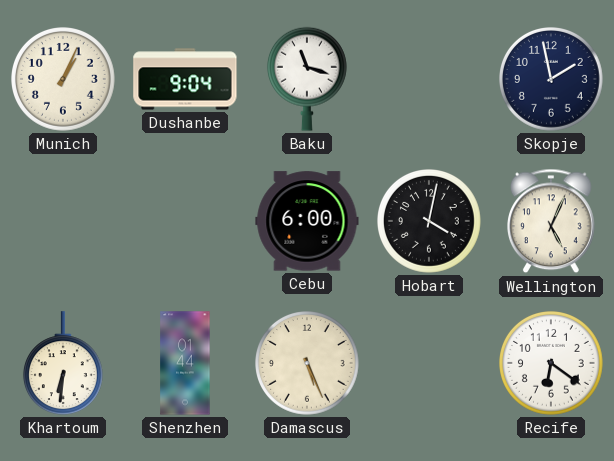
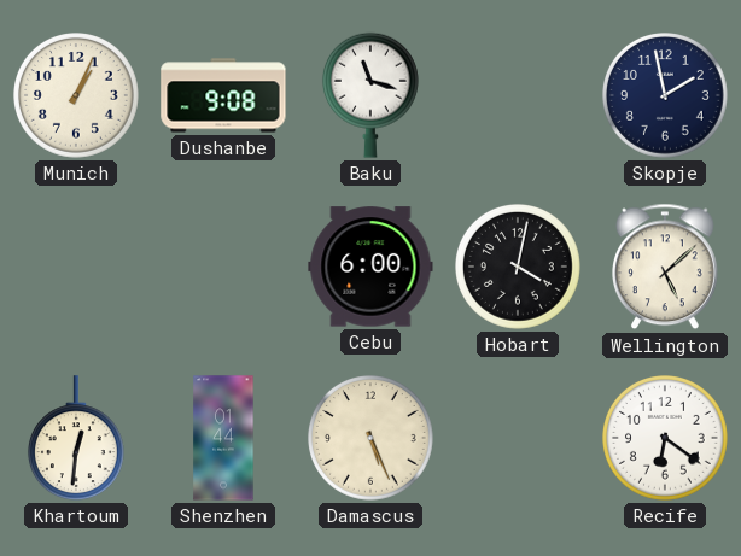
Dushanbe: 9:04 -> 9:08
Wellington: 5:04 -> 5:08
Khartoum: 6:31 -> 12:31
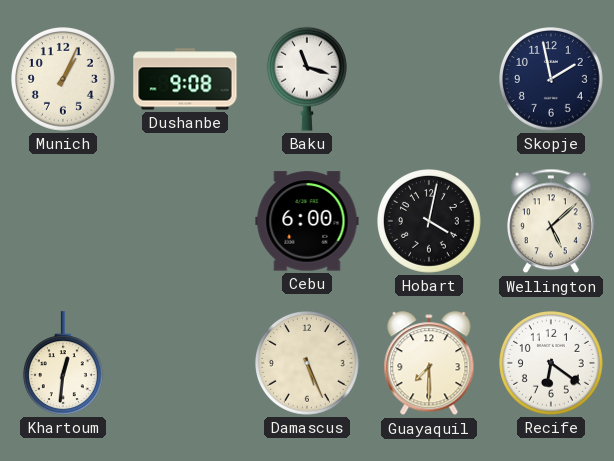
Shenzhen: 01:44 -> none
Guayaquil: none -> 7:30
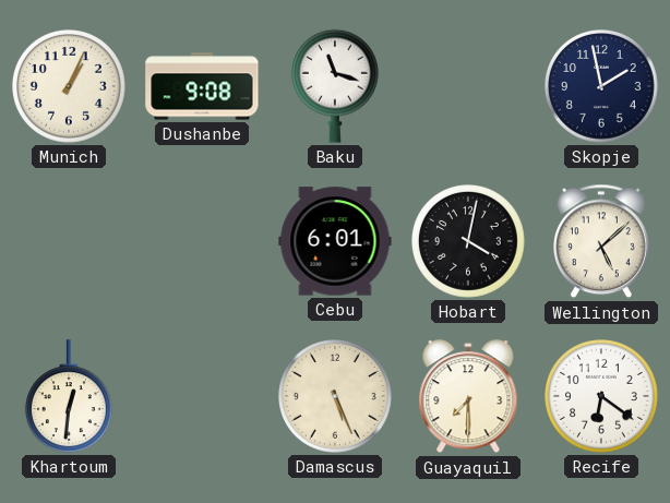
Cebu: 6:00 -> 6:01
